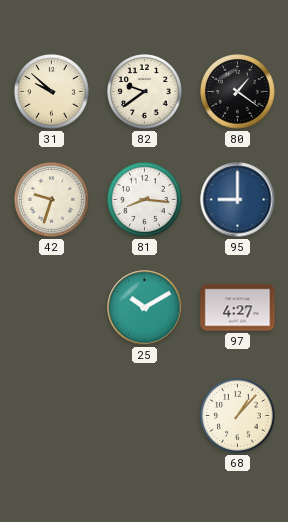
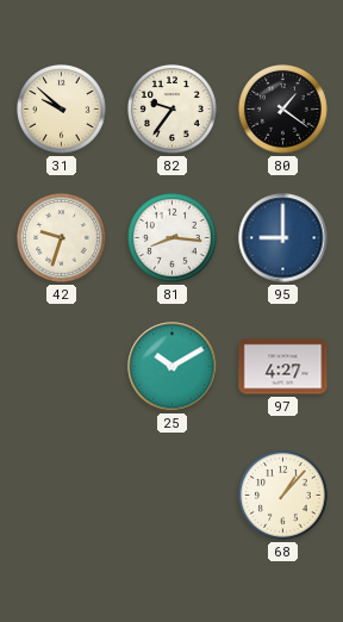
82: 9:39 -> 9:36
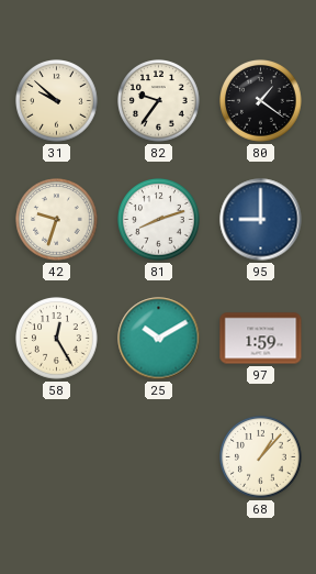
81: 8:16 -> 8:12
58: none -> 12:25
97: 4:27 -> 1:59
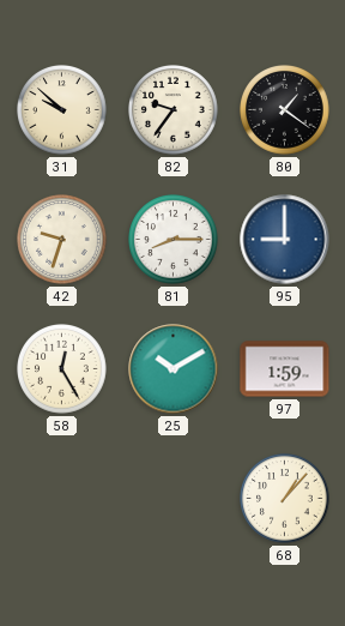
81: 8:12 -> 8:15
